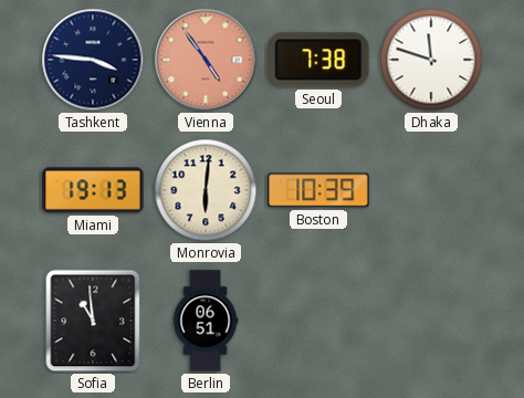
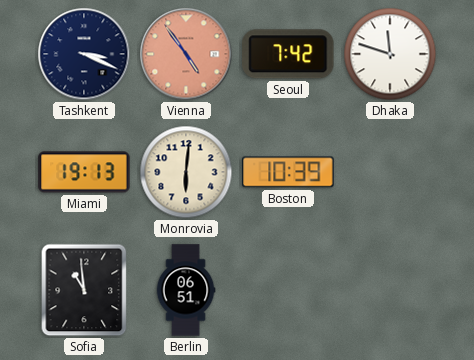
Tashkent: 3:46 -> 3:19
Seoul: 7:38 -> 7:42
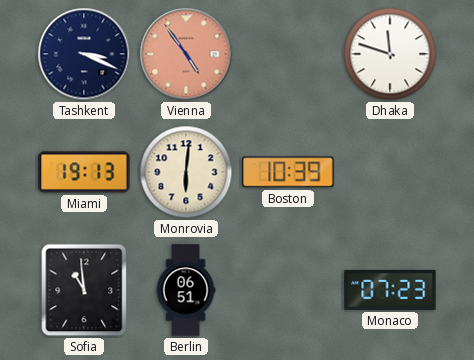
Seoul: 7:42 -> none
Monaco: none -> 07:23
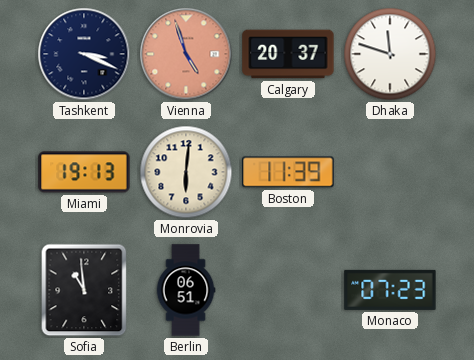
Vienna: 4:54 -> 4:57
Calgary: none -> 20:37
Boston: 10:39 -> 11:39
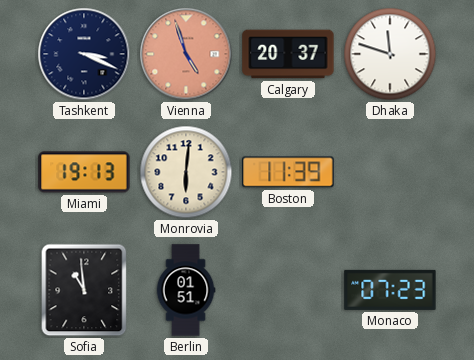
Berlin: 06:51 -> 01:51
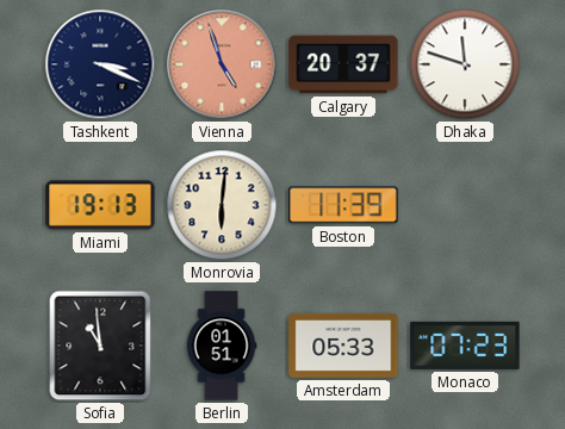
Amsterdam: none -> 05:33
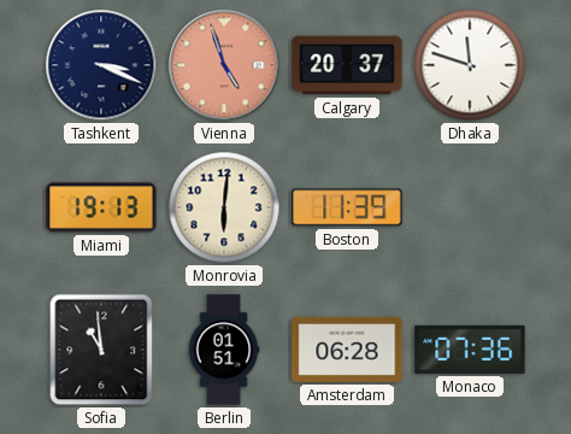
Amsterdam: 05:33 -> 06:28
Monaco: 07:23 -> 07:36
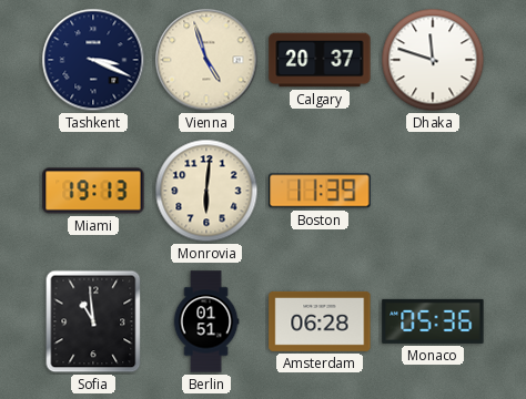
Vienna dial: salmon -> cream
Monaco: 07:36 -> 05:36
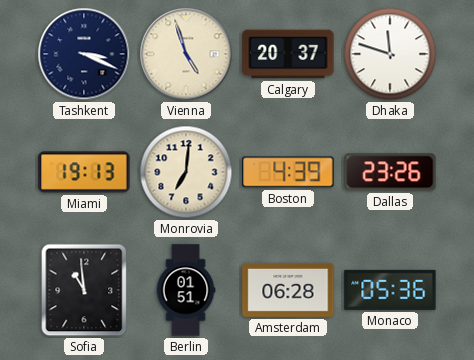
Monrovia: 6:01 -> 7:01
Boston: 11:39 -> 4:39
Dallas: none -> 23:26
